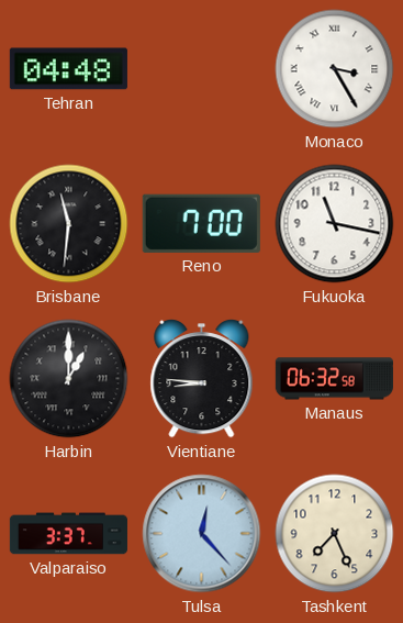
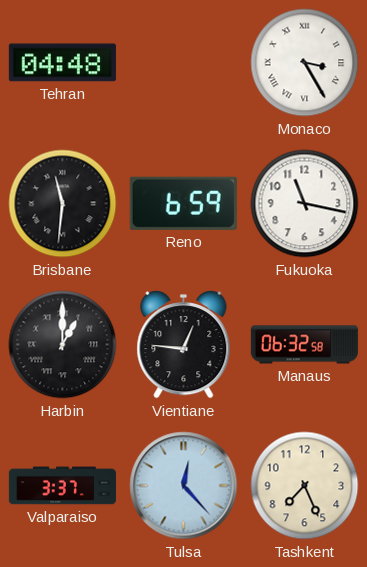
Reno: 7:00 -> 6:59
Vientiane: 8:46 -> 12:46
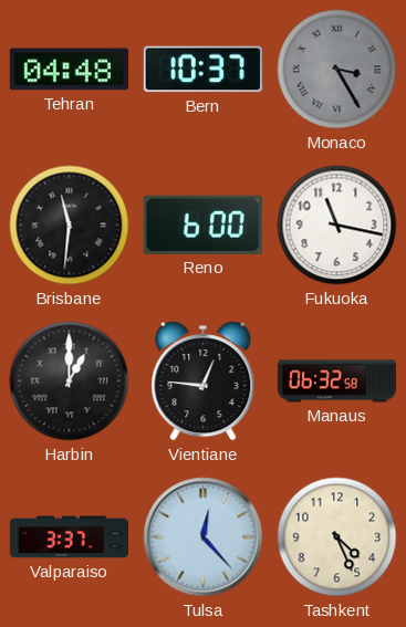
Bern: none -> 10:37
Monaco dial: white -> grey
Reno: 6:59 -> 6:00
Tashkent: 7:26 -> 4:26
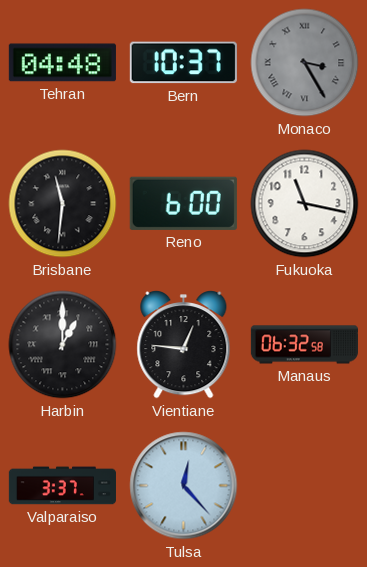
Tashkent: 4:26 -> none
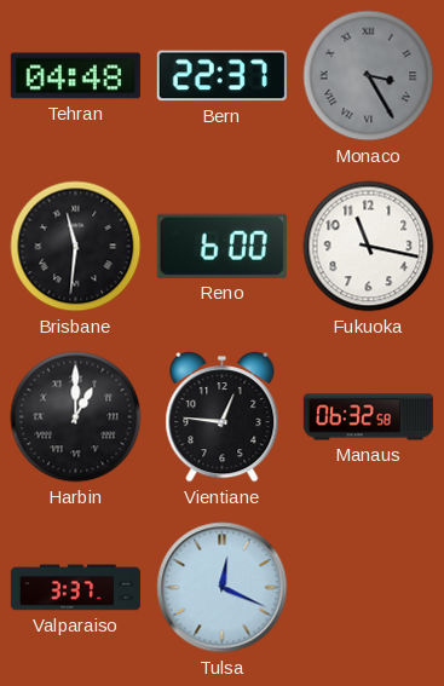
Bern: 10:37 -> 22:37
Tulsa: 12:23 -> 12:19
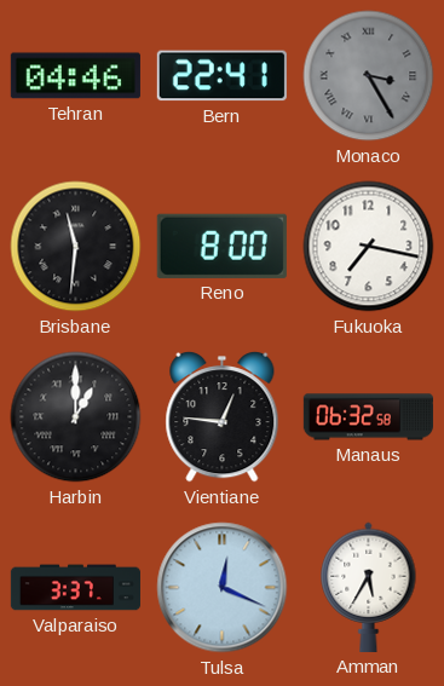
Tehran: 04:48 -> 04:46
Bern: 22:37 -> 22:41
Reno: 6:00 -> 8:00
Fukuoka: 11:17 -> 7:17
Amman: none -> 5:35
